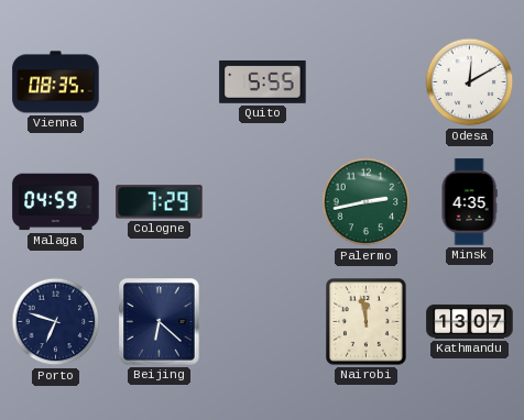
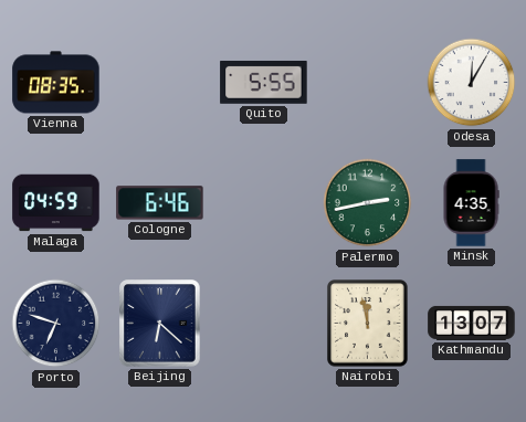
Odesa: 12:10 -> 12:05
Cologne: 7:29 -> 6:46
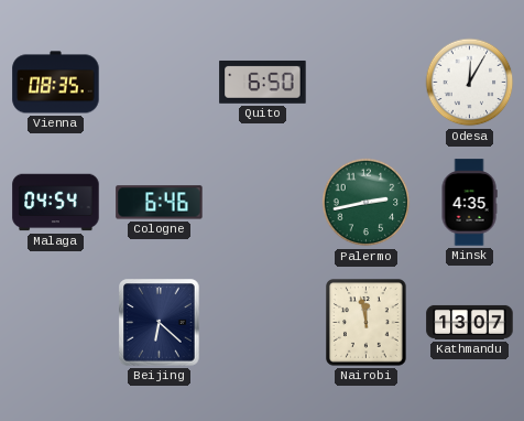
Quito: 5:55 -> 6:50
Malaga: 04:59 -> 04:54
Porto: 6:48 -> none
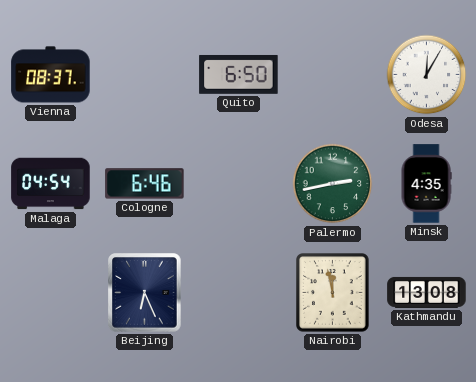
Vienna: 08:35 -> 08:37
Beijing: 6:22 -> 6:26
Kathmandu: 13:07 -> 13:08
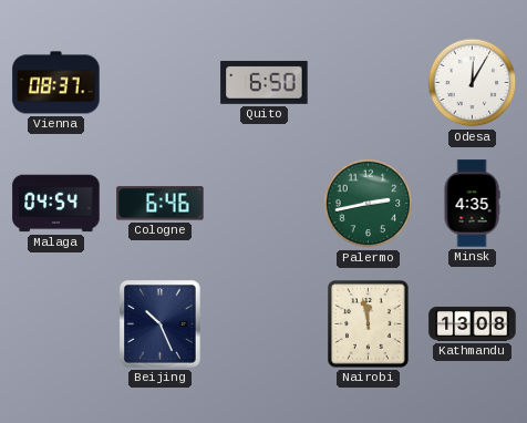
Beijing: 6:26 -> 10:26
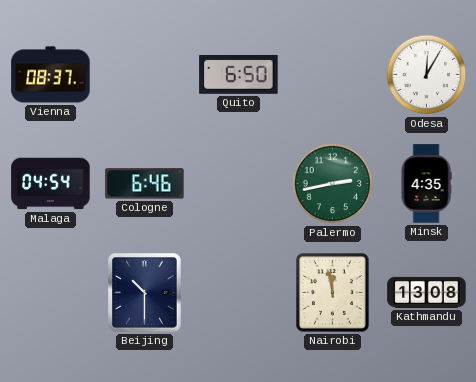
Beijing: 10:26 -> 10:30
